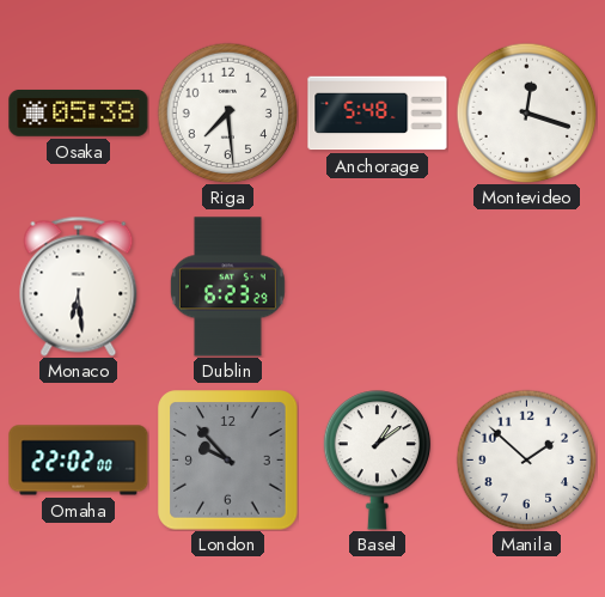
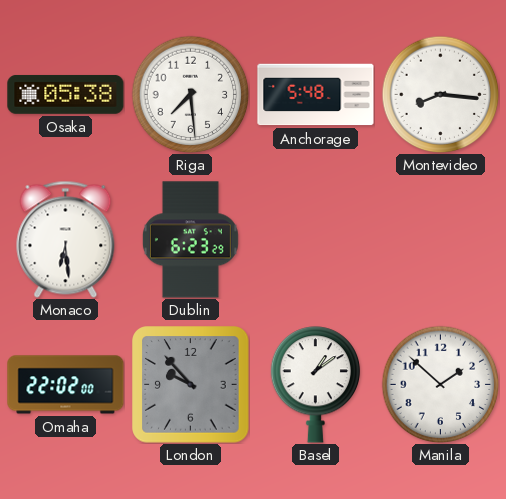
Montevideo: 12:18 -> 8:16
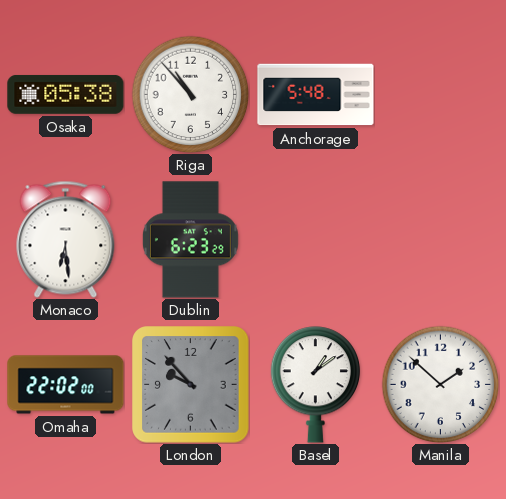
Riga: 7:29 -> 10:53
Montevideo: 8:16 -> none
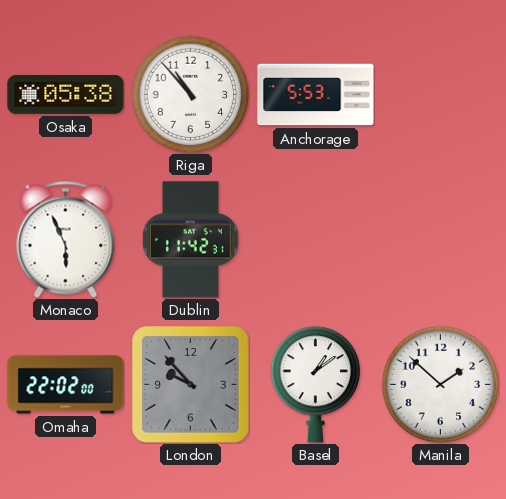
Anchorage: 5:48 -> 5:53
Monaco: 6:29 -> 5:56
Dublin: 6:23 -> 11:42
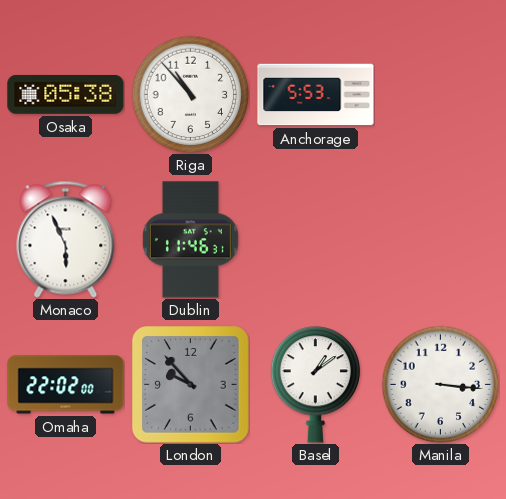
Dublin: 11:42 -> 11:46
Manila: 1:52 -> 3:16
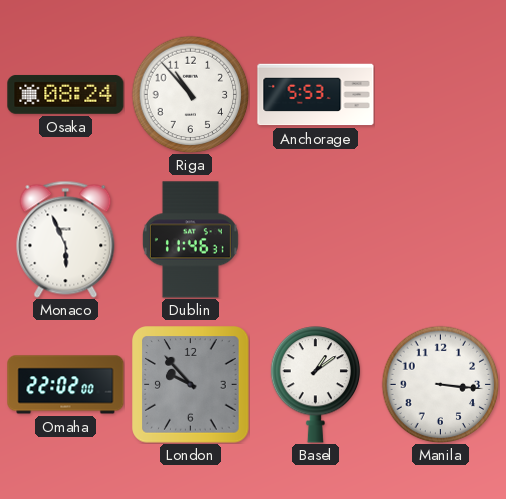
Osaka: 05:38 -> 08:24
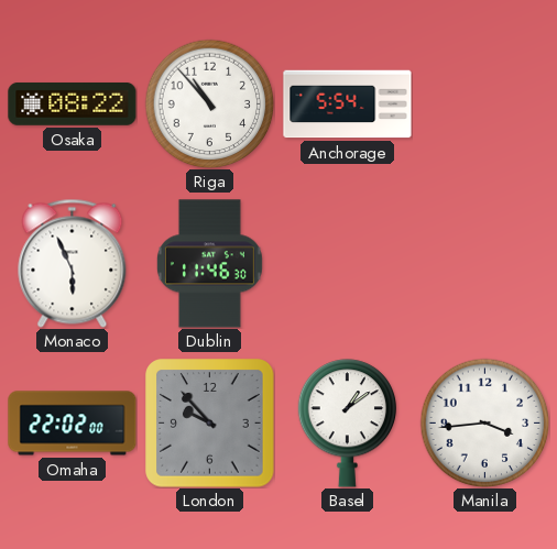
Osaka: 08:24 -> 08:22
Anchorage: 5:53 -> 5:54
Dublin: 11:46:31 -> 11:46:30
Manila: 3:16 -> 3:44
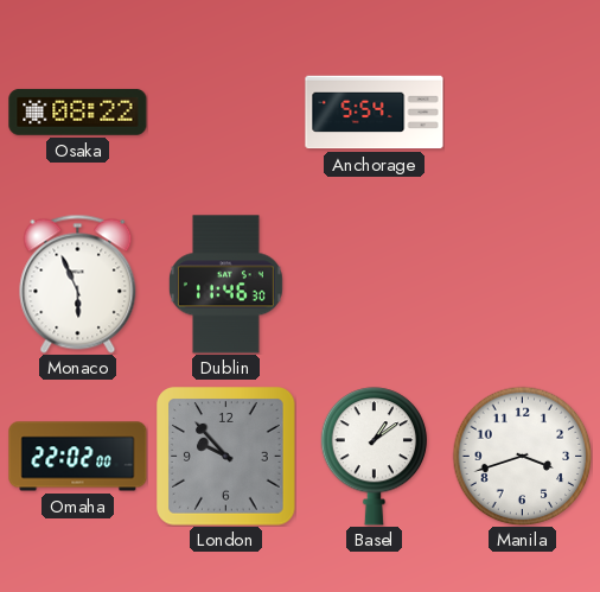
Riga: 10:53 -> none
Manila: 3:44 -> 3:42
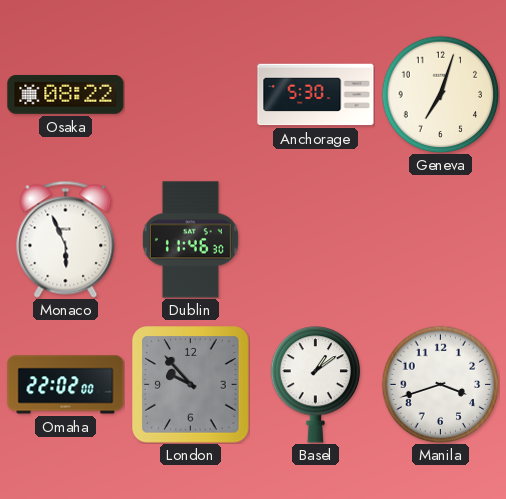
Anchorage: 5:54 -> 5:30
Geneva: none -> 7:03
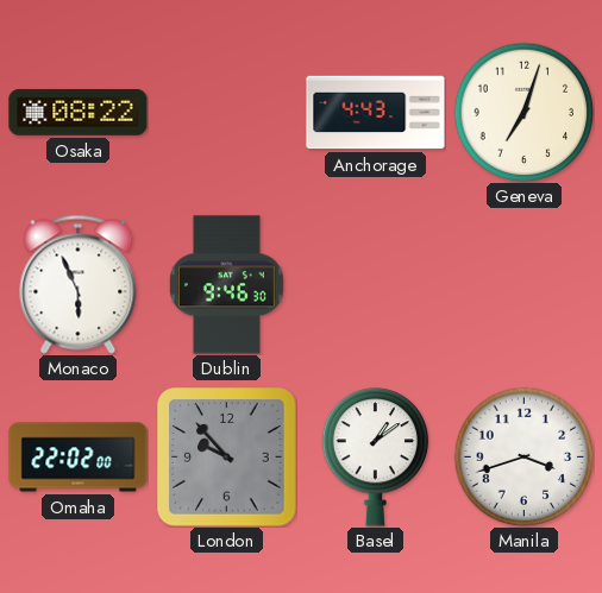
Anchorage: 5:30 -> 4:43
Dublin: 11:46 -> 9:46
